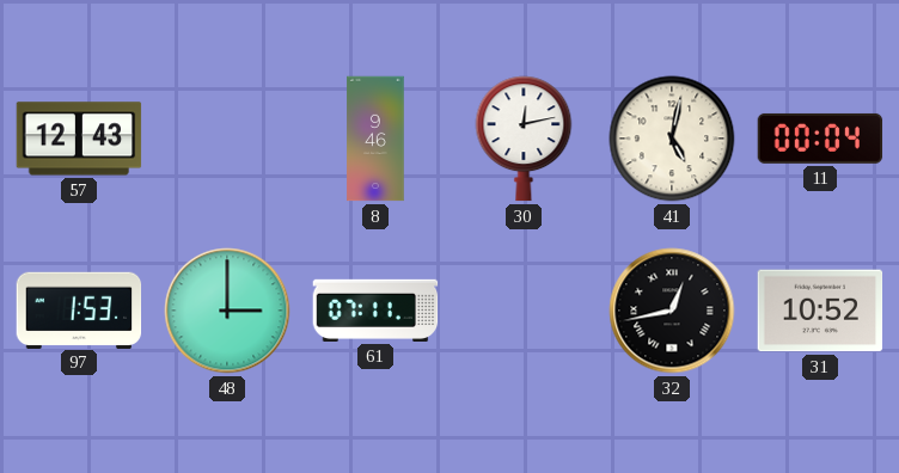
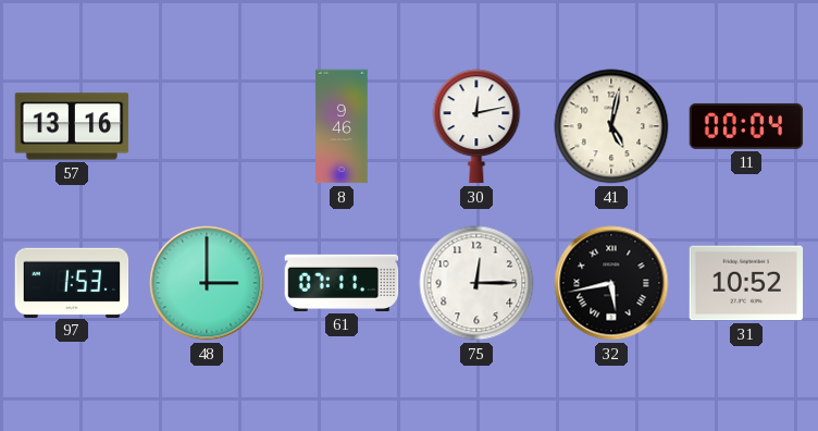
57: 12:43 -> 13:16
75: none -> 12:15
32: 12:43 -> 5:43
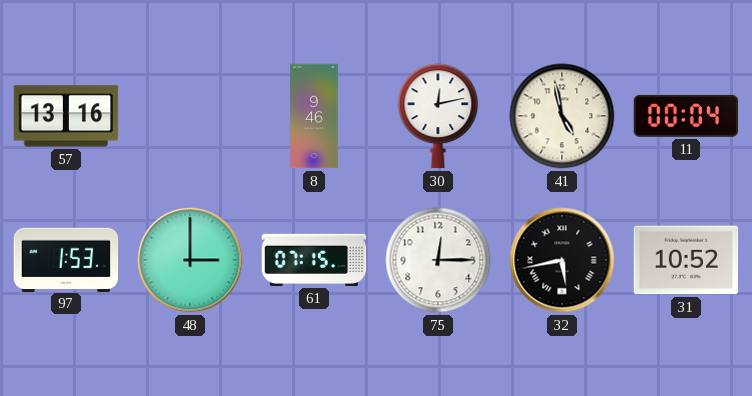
41: 5:02 -> 4:58
61: 07:11 -> 07:15
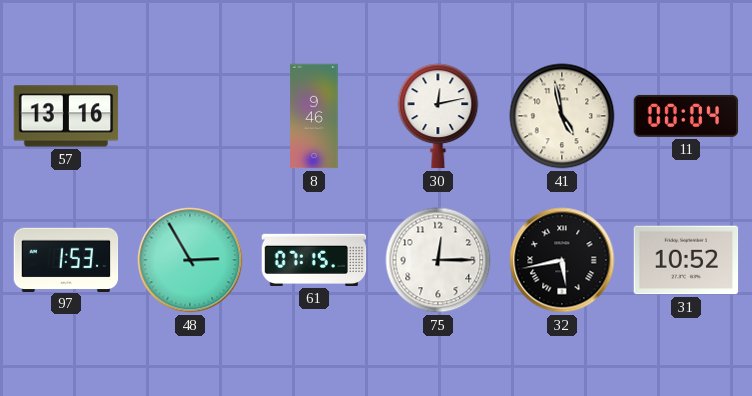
48: 3:00 -> 2:55
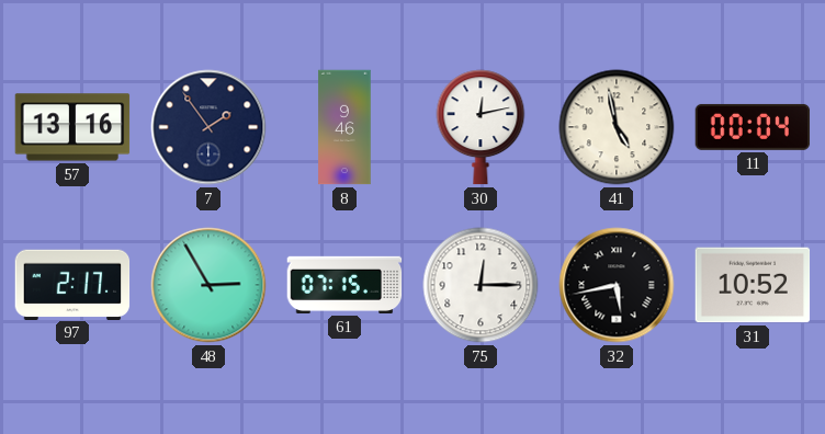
7: none -> 1:54
97: 1:53 -> 2:17
